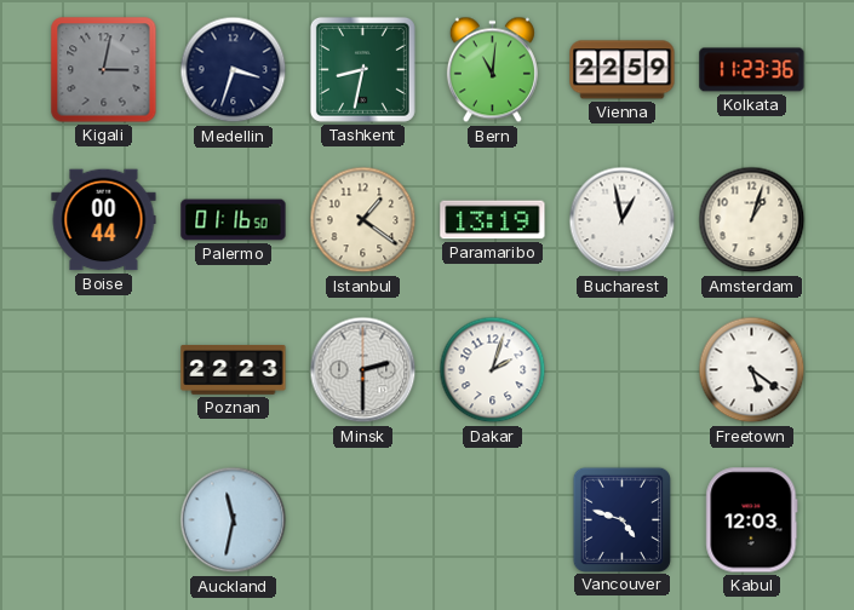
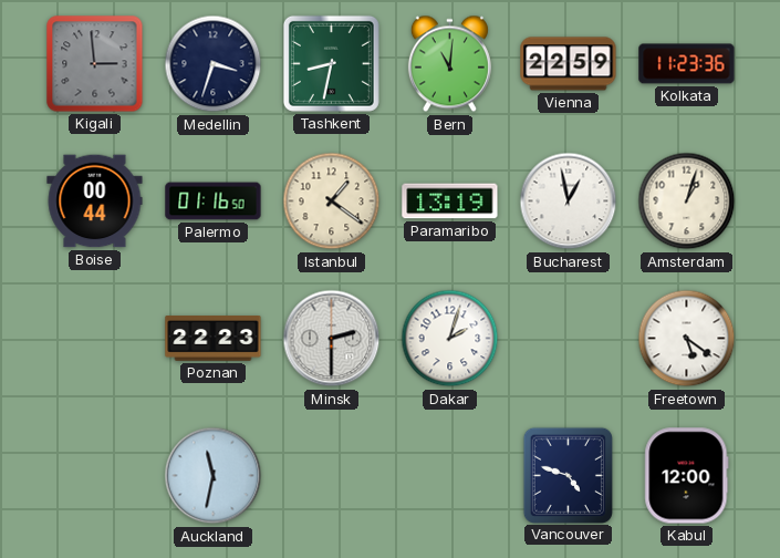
Kigali: 3:02 -> 2:59
Kabul: 12:03 -> 12:00
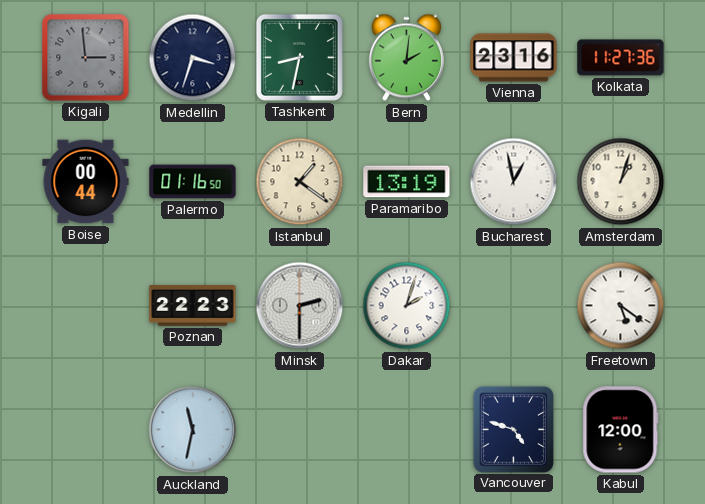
Bern: 11:01 -> 2:01
Vienna: 22:59 -> 23:16
Kolkata: 11:23 -> 11:27
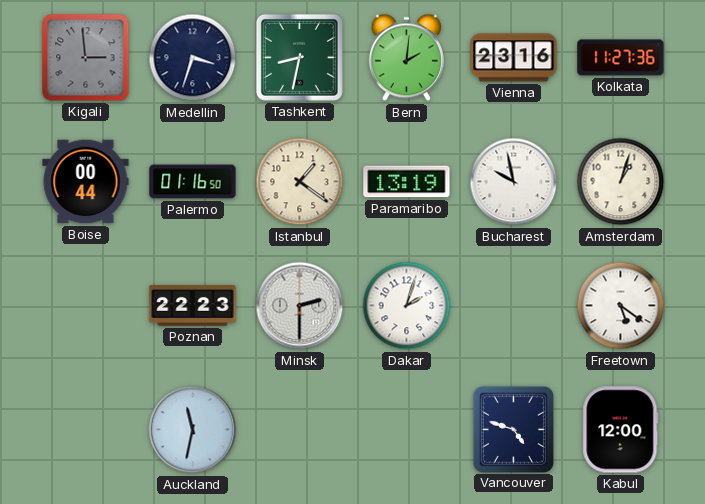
Bucharest: 12:58 -> 9:58
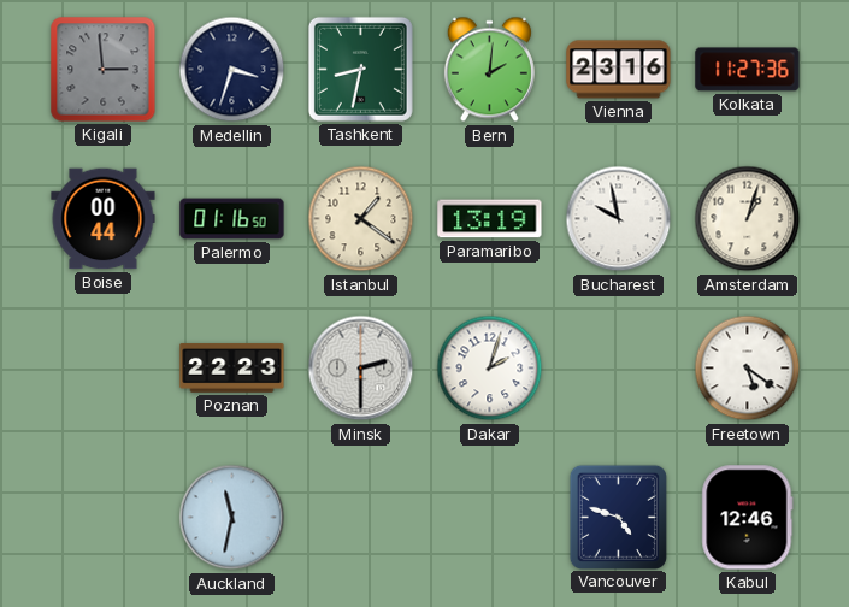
Kabul: 12:00 -> 12:46
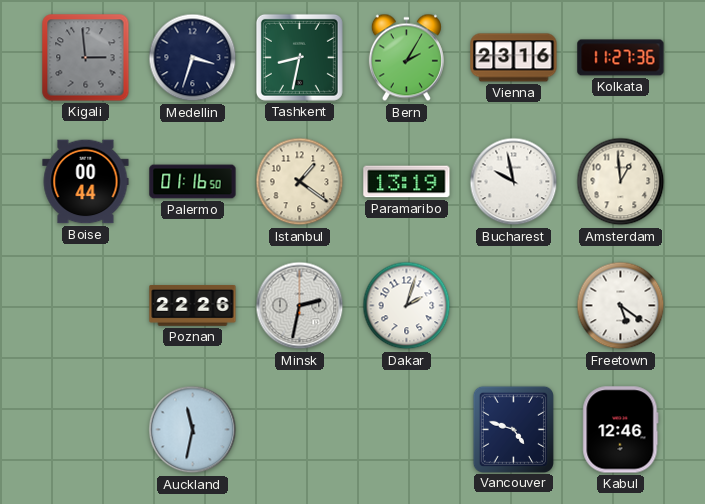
Bern: 2:01 -> 2:05
Amsterdam: 1:03 -> 12:59
Poznan: 22:23 -> 22:26
Minsk: 2:30 -> 2:32
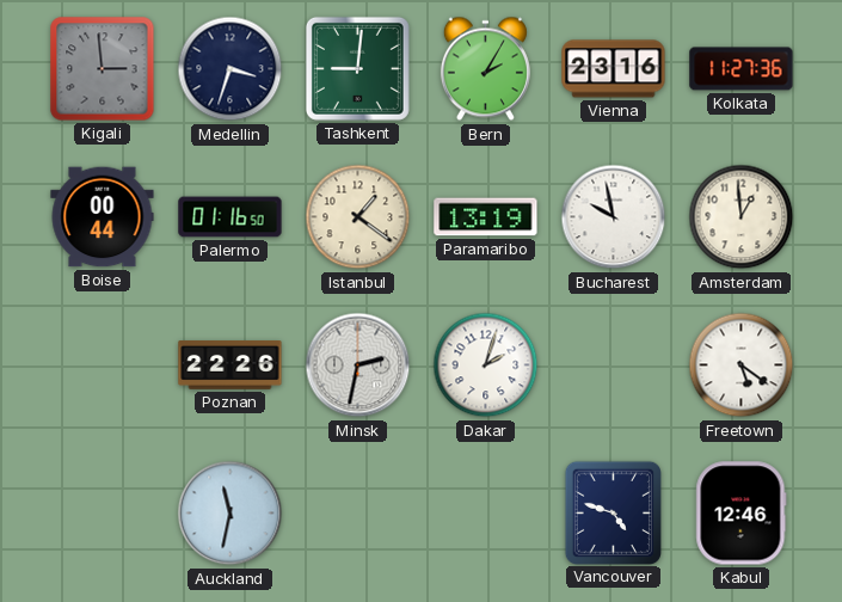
Tashkent: 8:32 -> 9:01
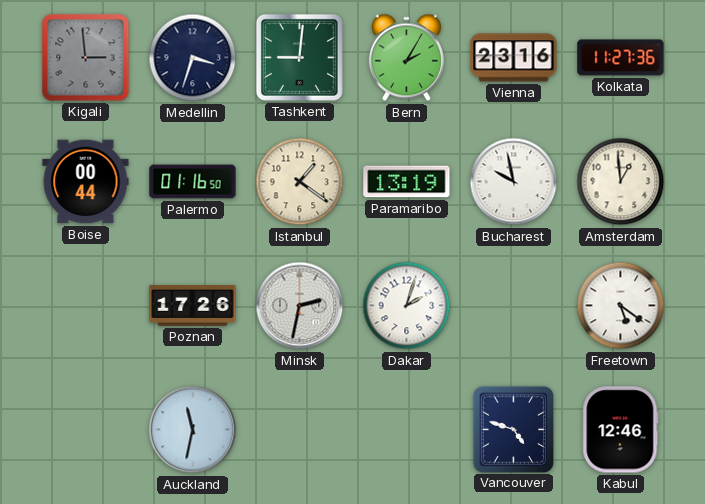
Poznan: 22:26 -> 17:26
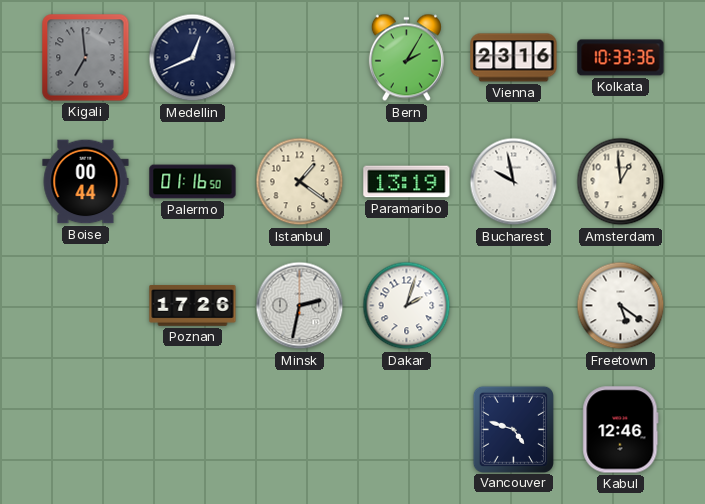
Kigali: 2:59 -> 6:59
Medellin: 3:33 -> 12:41
Tashkent: 9:01 -> none
Kolkata: 11:27 -> 10:33
Auckland: 11:32 -> none
